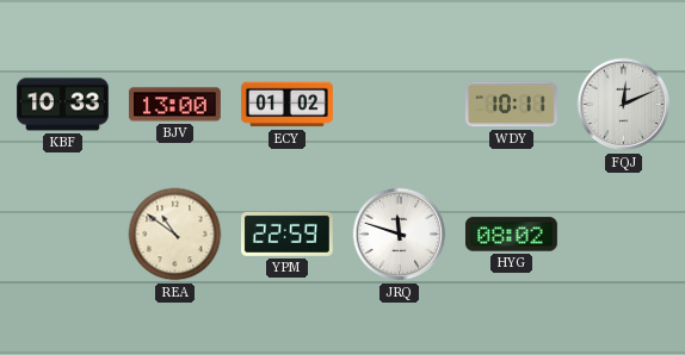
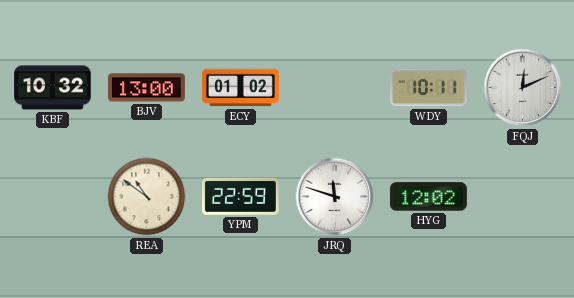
KBF: 10:33 -> 10:32
HYG: 08:02 -> 12:02
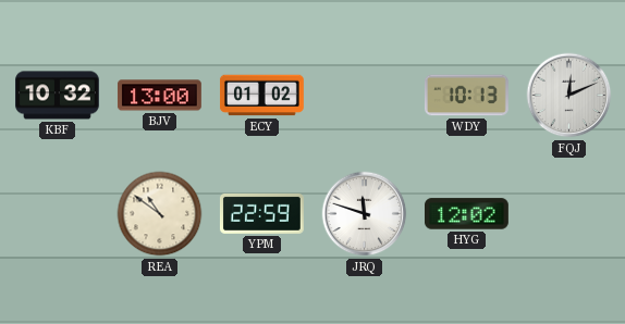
WDY: 10:11 -> 10:13
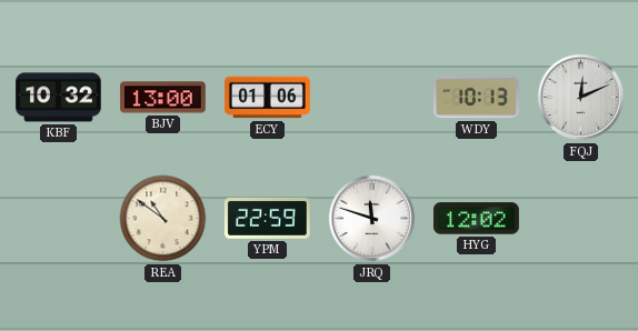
ECY: 01:02 -> 01:06
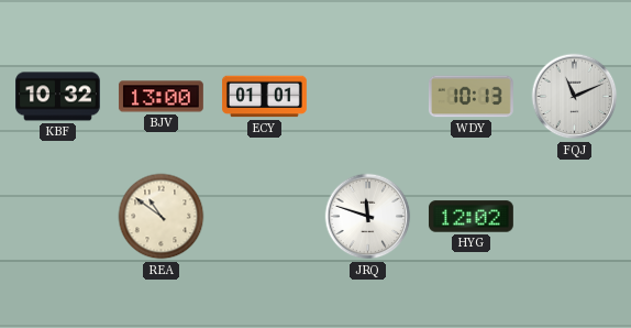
ECY: 01:06 -> 01:01
FQJ: 12:11 -> 11:11
YPM: 22:59 -> none
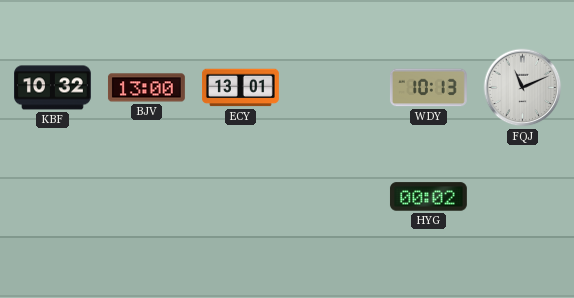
ECY: 01:01 -> 13:01
REA: 10:51 -> none
JRQ: 11:48 -> none
HYG: 12:02 -> 00:02
